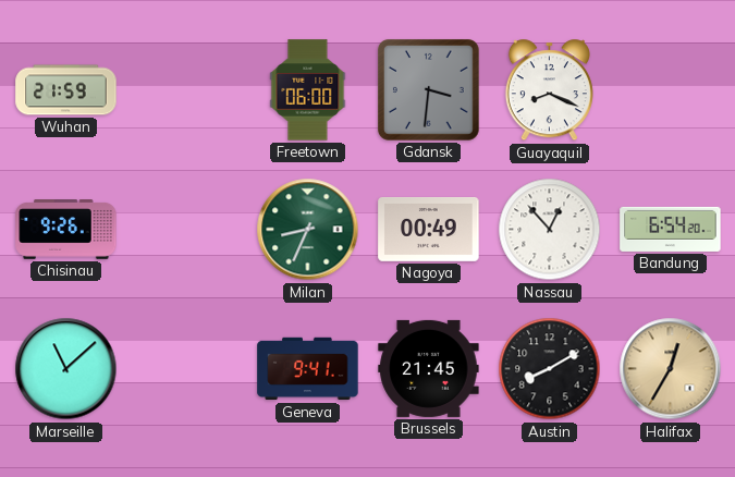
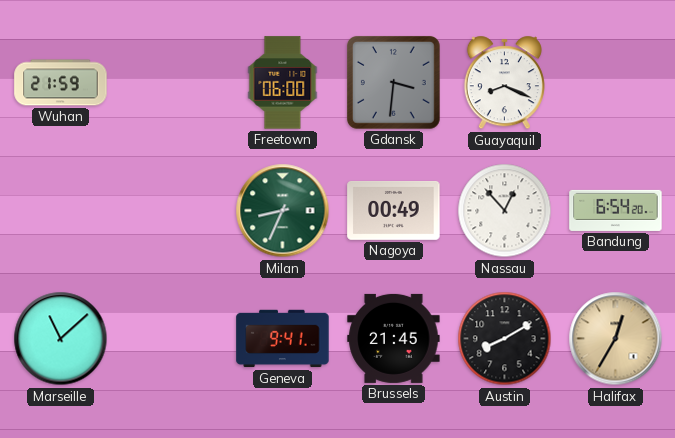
Chisinau: 9:26 -> none
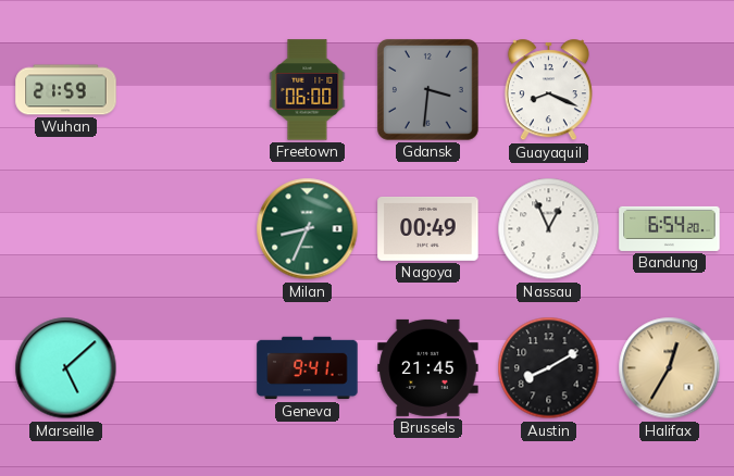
Nassau: 12:53 -> 12:56
Marseille: 11:08 -> 5:08
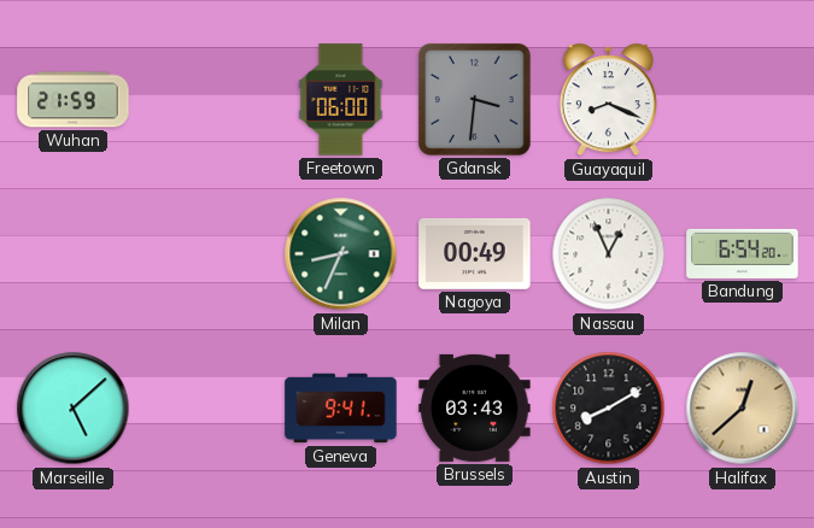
Brussels: 21:45 -> 03:43
Halifax: 12:35 -> 12:38
